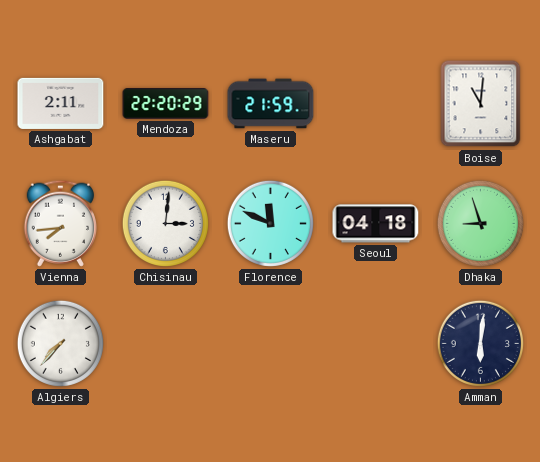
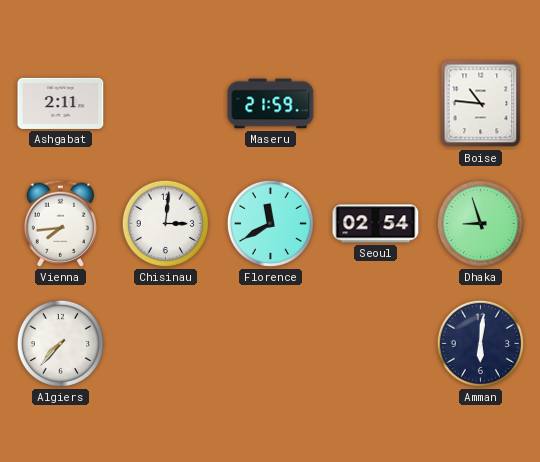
Mendoza: 22:20 -> none
Boise: 11:01 -> 10:46
Florence: 11:49 -> 11:40
Seoul: 04:18 -> 02:54
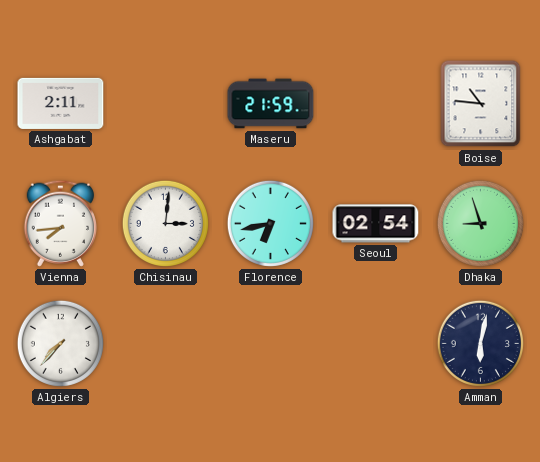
Florence: 11:40 -> 6:43
Amman: 6:01 -> 6:02
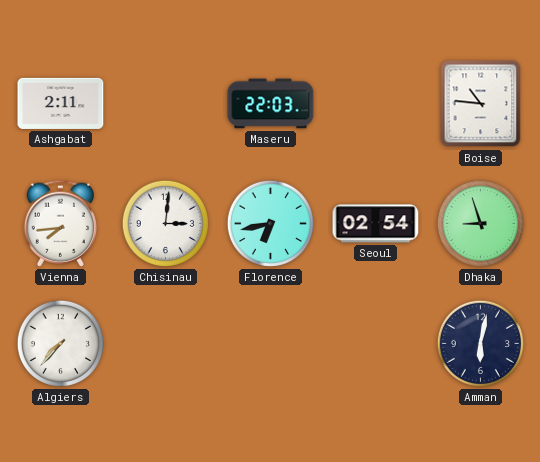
Maseru: 21:59 -> 22:03
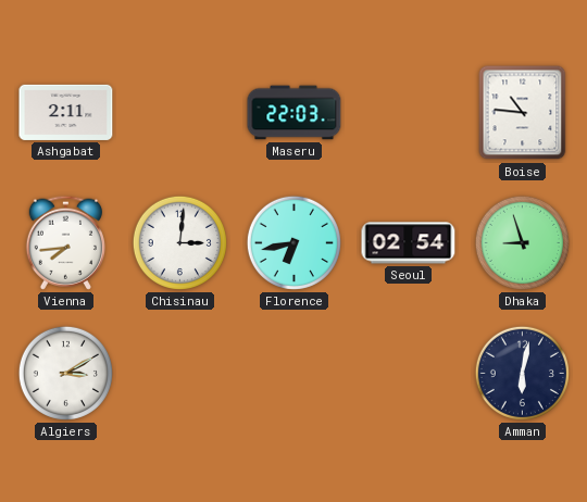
Algiers: 7:37 -> 3:10
